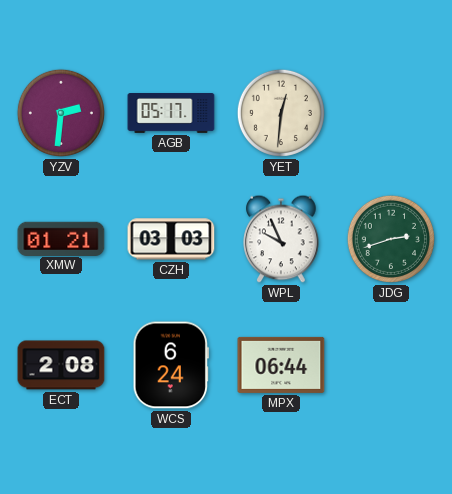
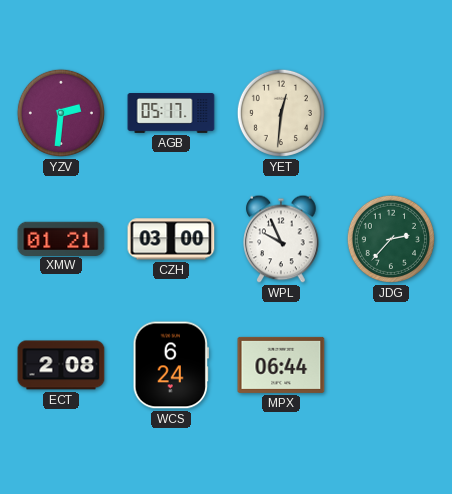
CZH: 03:03 -> 03:00
JDG: 2:42 -> 2:37
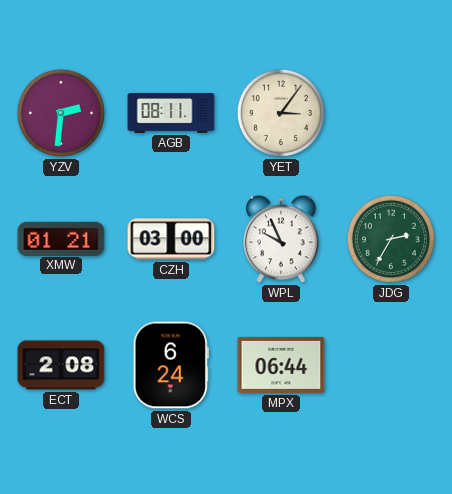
AGB: 05:17 -> 08:11
YET: 12:31 -> 3:06
JDG: 2:37 -> 2:35
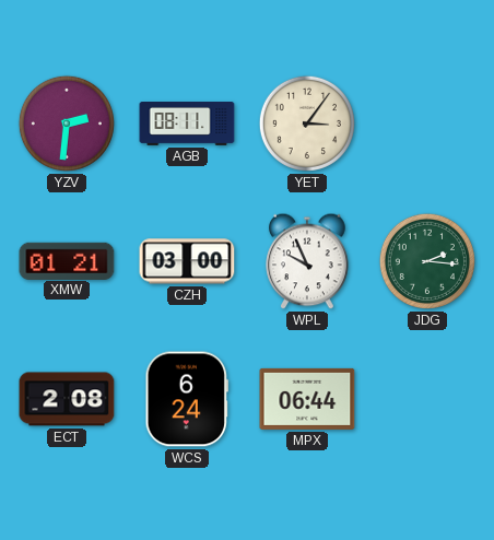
JDG: 2:35 -> 2:16
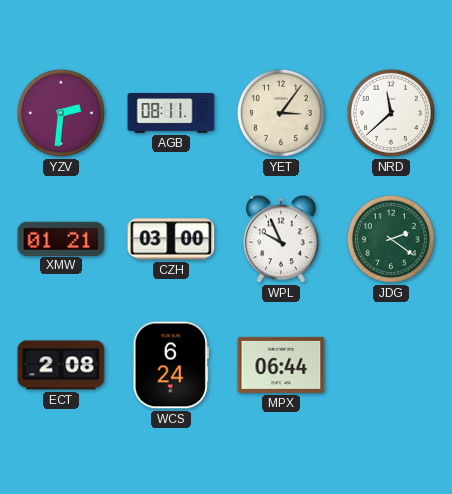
NRD: none -> 11:38
JDG: 2:16 -> 2:21
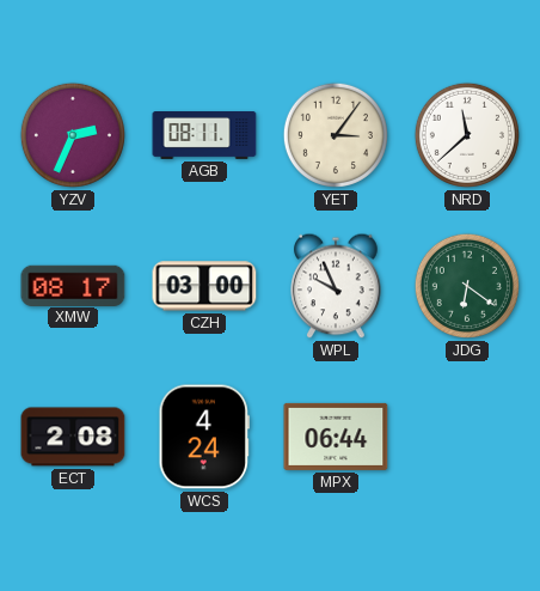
YZV: 2:31 -> 2:34
XMW: 01:21 -> 08:17
JDG: 2:21 -> 6:21
WCS: 6:24 -> 4:24
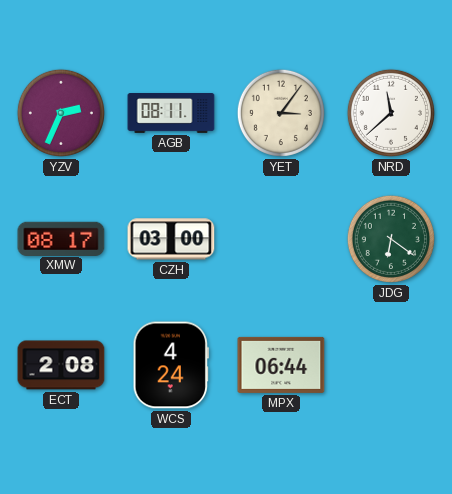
WPL: 9:56 -> none
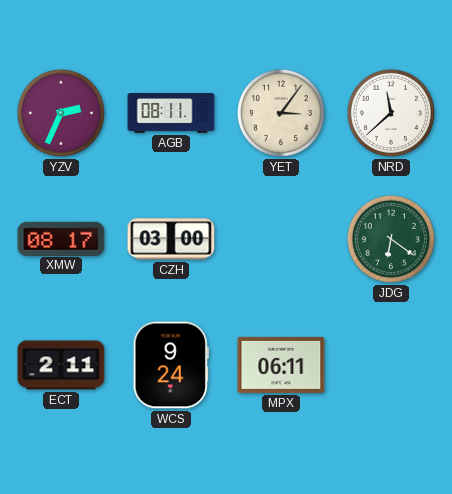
ECT: 2:08 -> 2:11
WCS: 4:24 -> 9:24
MPX: 06:44 -> 06:11
